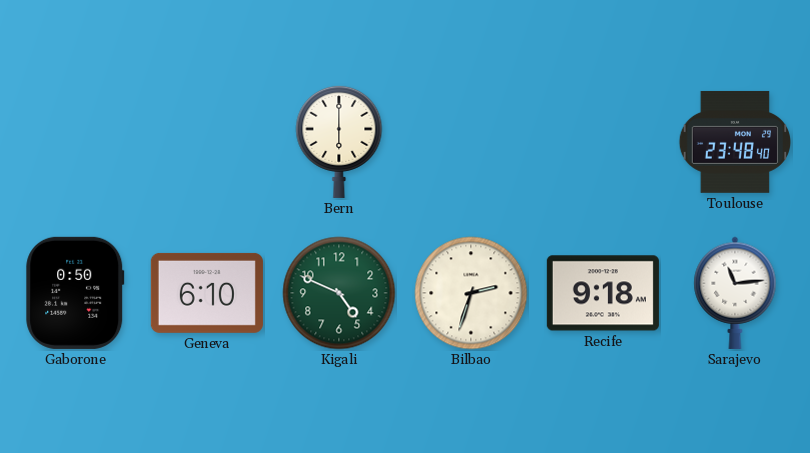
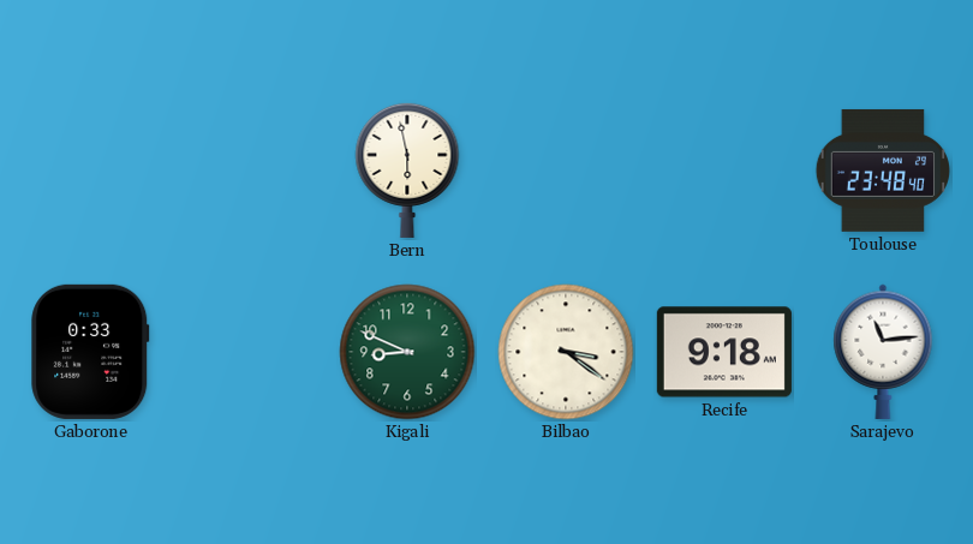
Bern: 6:00 -> 5:58
Gaborone: 0:50 -> 0:33
Geneva: 6:10 -> none
Kigali: 4:49 -> 8:49
Bilbao: 2:33 -> 3:21
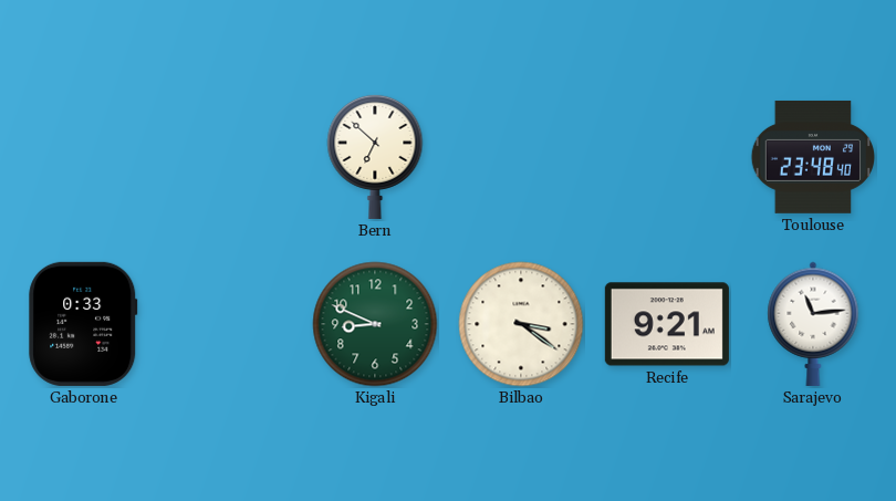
Bern: 5:58 -> 6:52
Recife: 9:18 -> 9:21
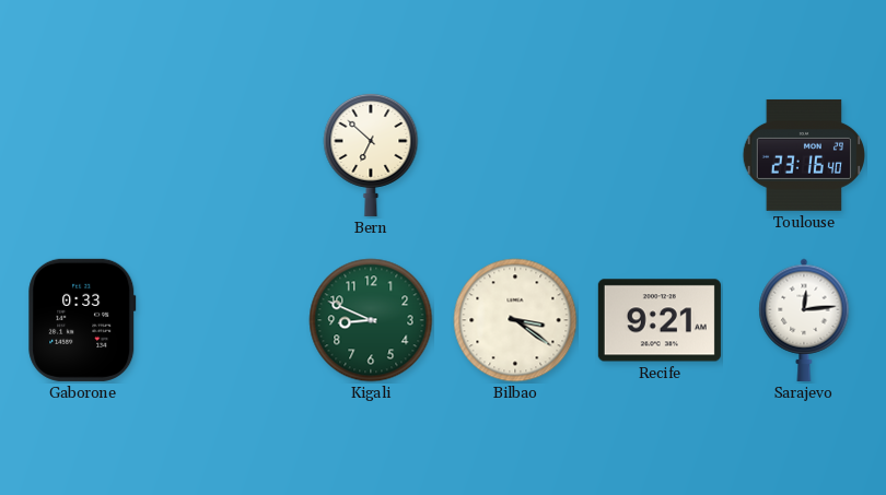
Toulouse: 23:48 -> 23:16
Sarajevo: 11:14 -> 12:14
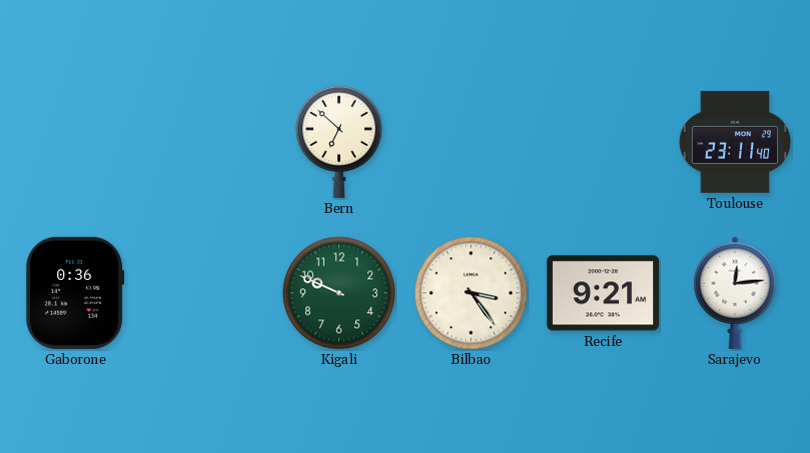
Toulouse: 23:16 -> 23:11
Gaborone: 0:33 -> 0:36
Kigali: 8:49 -> 9:49
Bilbao: 3:21 -> 3:24
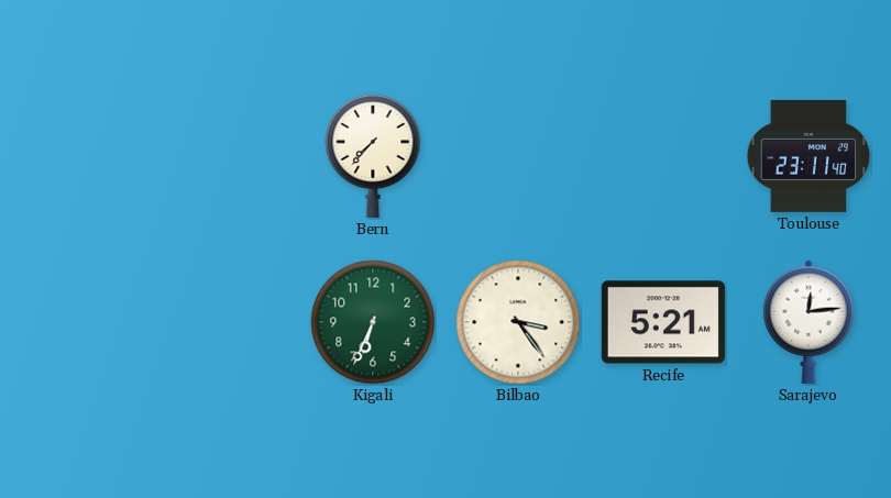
Bern: 6:52 -> 7:37
Gaborone: 0:36 -> none
Kigali: 9:49 -> 6:34
Recife: 9:21 -> 5:21
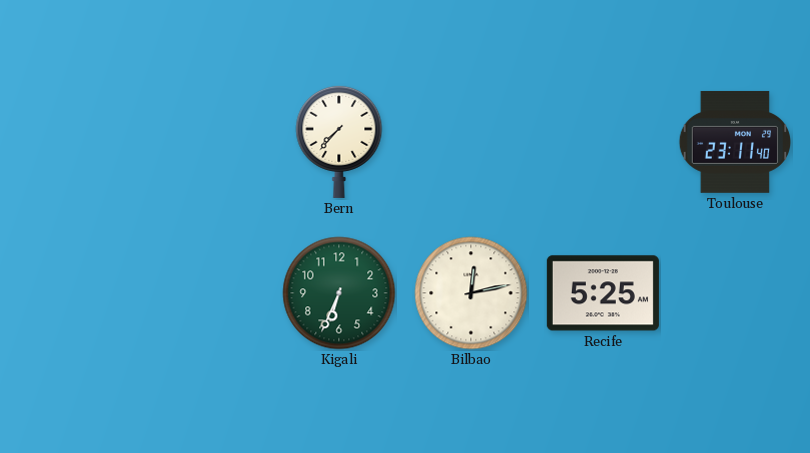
Bilbao: 3:24 -> 12:13
Recife: 5:21 -> 5:25
Sarajevo: 12:14 -> none
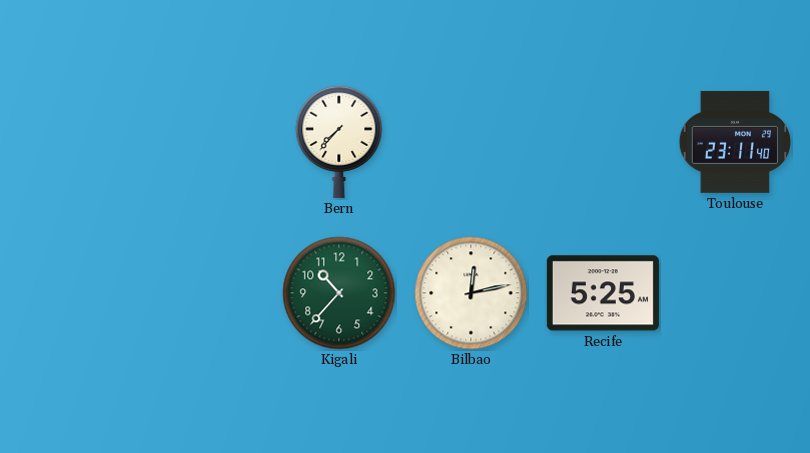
Kigali: 6:34 -> 10:37
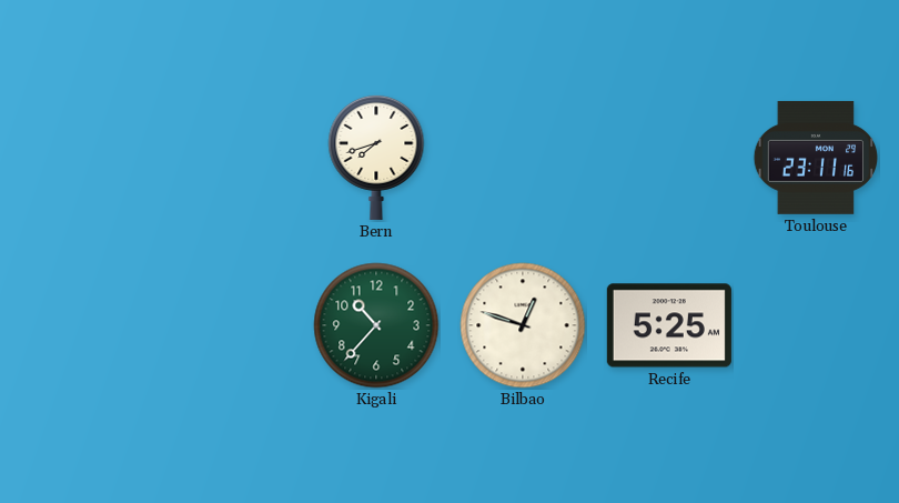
Bern: 7:37 -> 7:42
Toulouse: 23:11:40 -> 23:11:16
Bilbao: 12:13 -> 12:48
